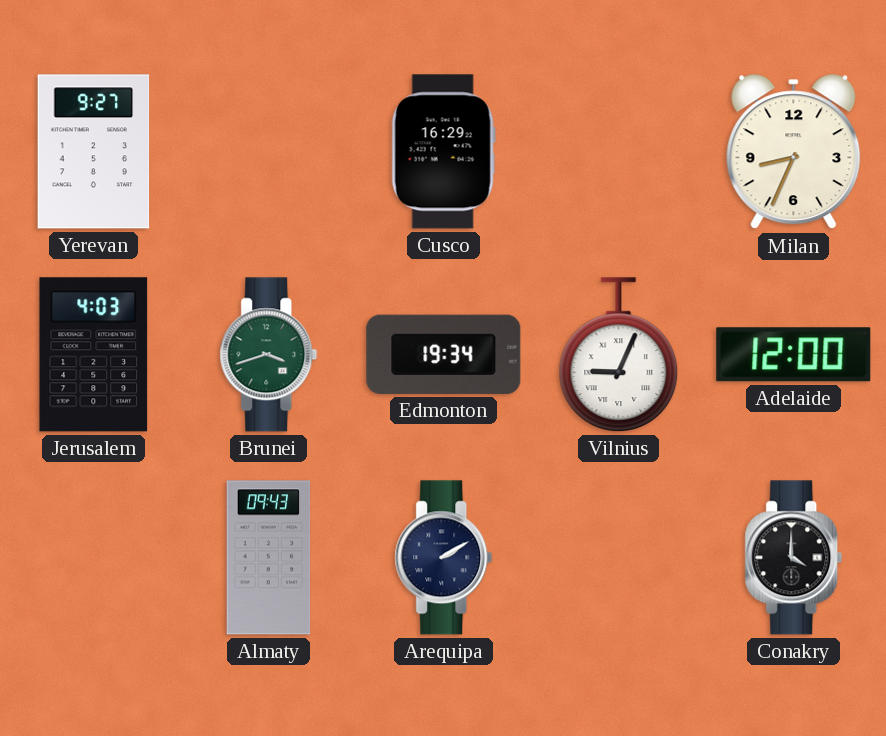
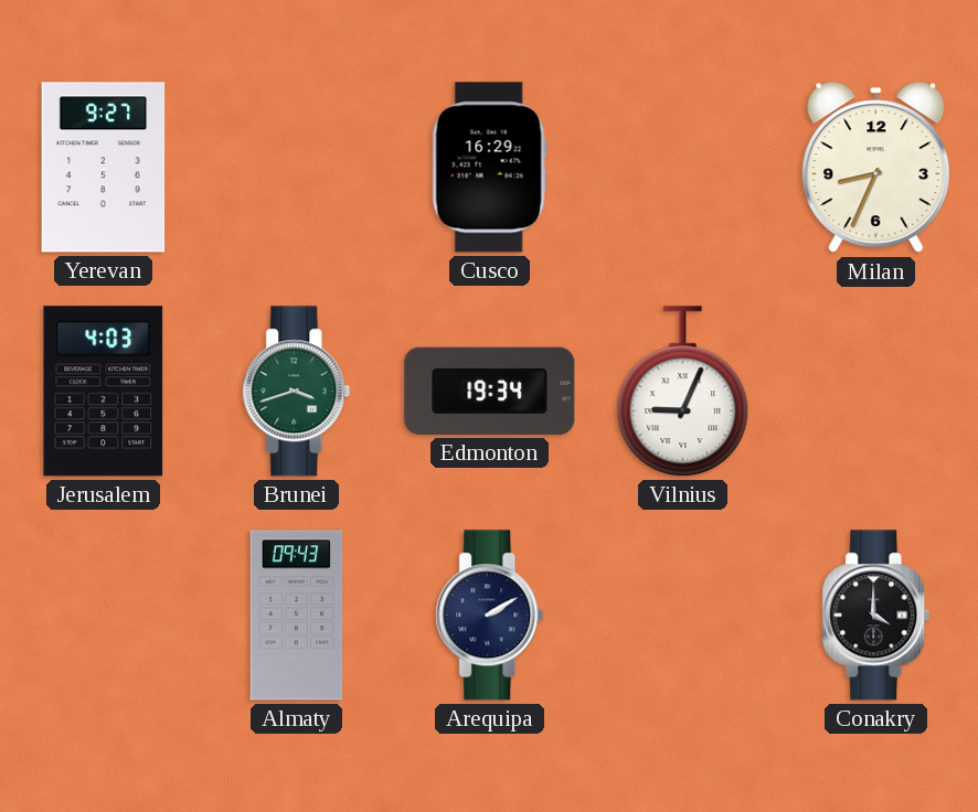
Adelaide: 12:00 -> none
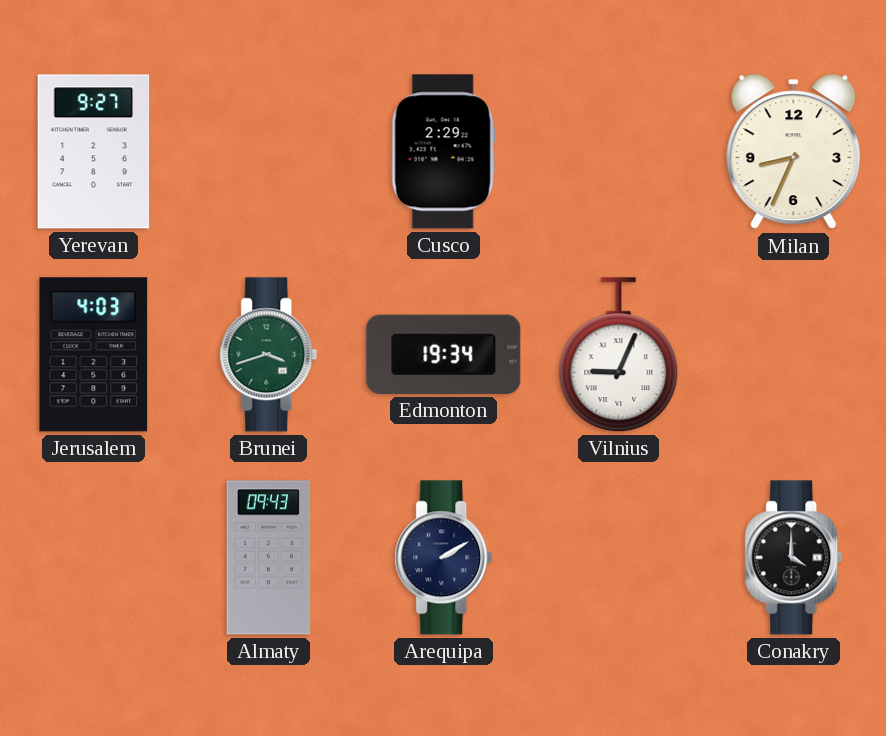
Cusco: 16:29 -> 2:29
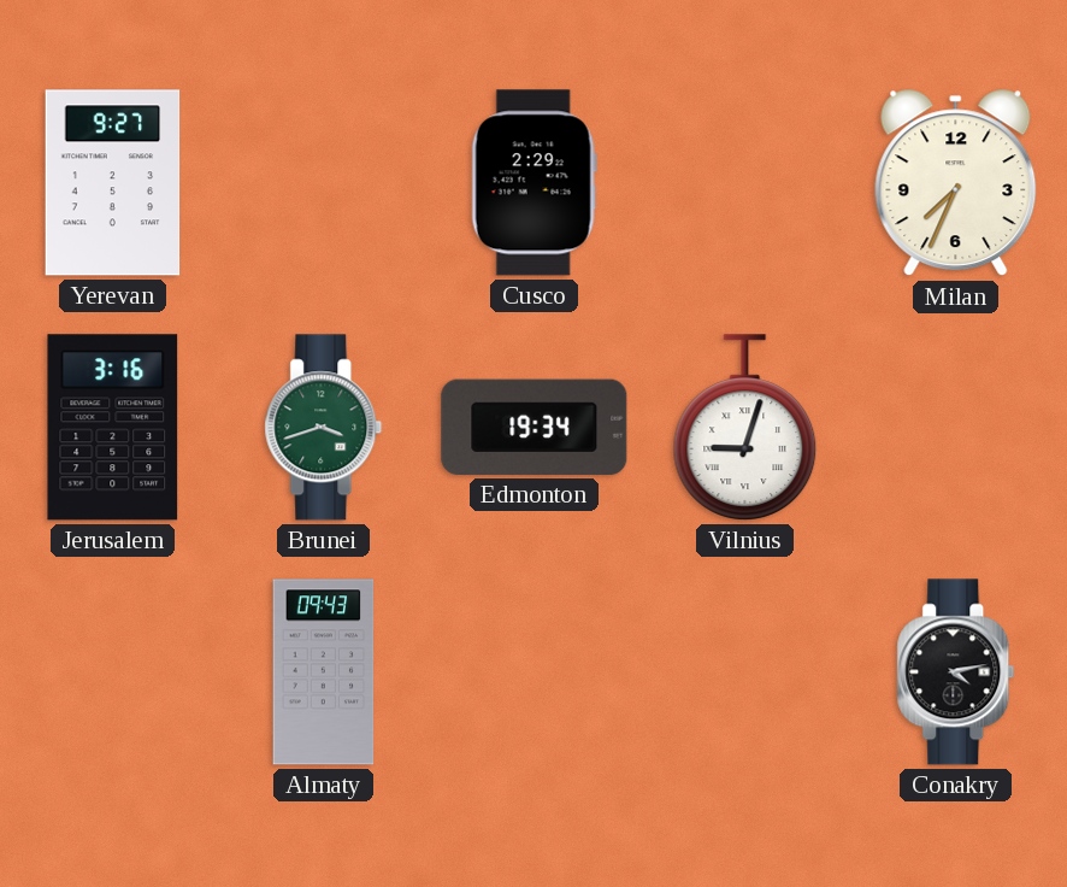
Milan: 8:34 -> 7:34
Jerusalem: 4:03 -> 3:16
Vilnius: 9:04 -> 9:03
Arequipa: 2:10 -> none
Conakry: 4:00 -> 4:13
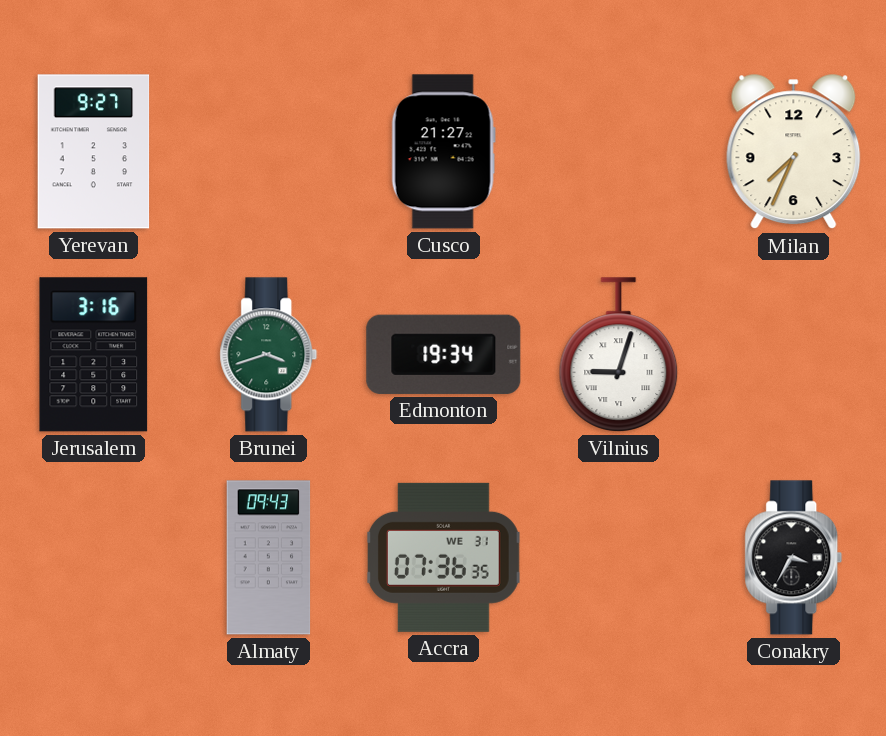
Cusco: 2:29 -> 21:27
Accra: none -> 07:36
Conakry: 4:13 -> 3:35
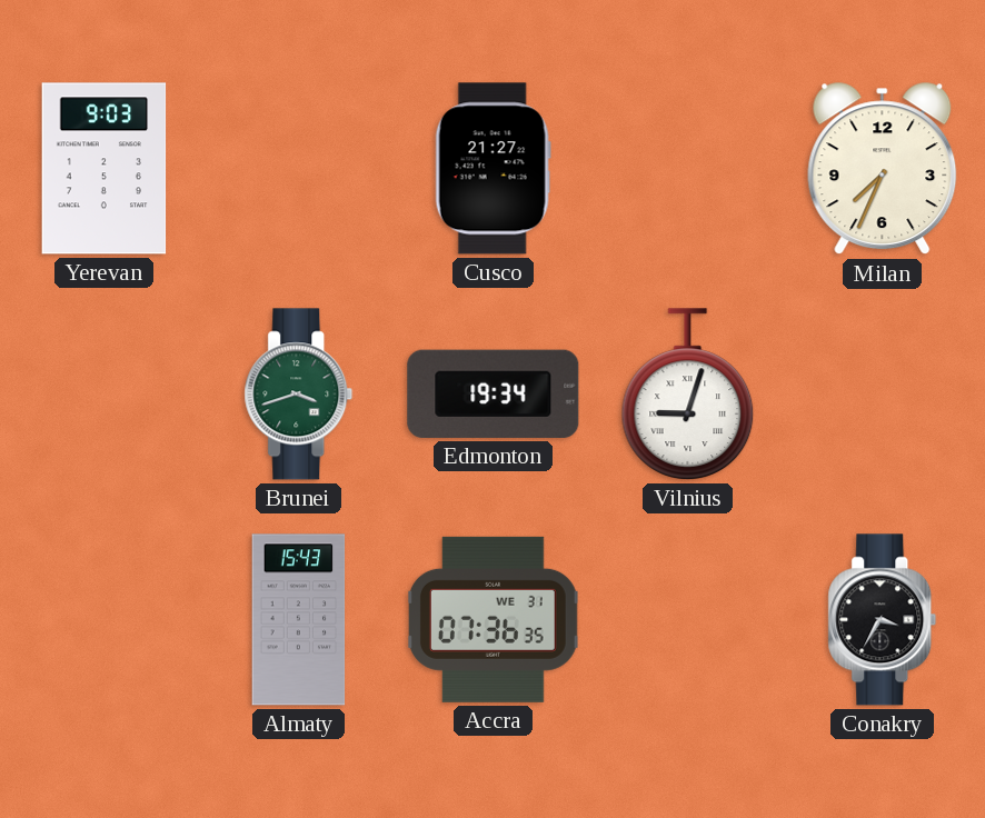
Yerevan: 9:27 -> 9:03
Jerusalem: 3:16 -> none
Almaty: 09:43 -> 15:43
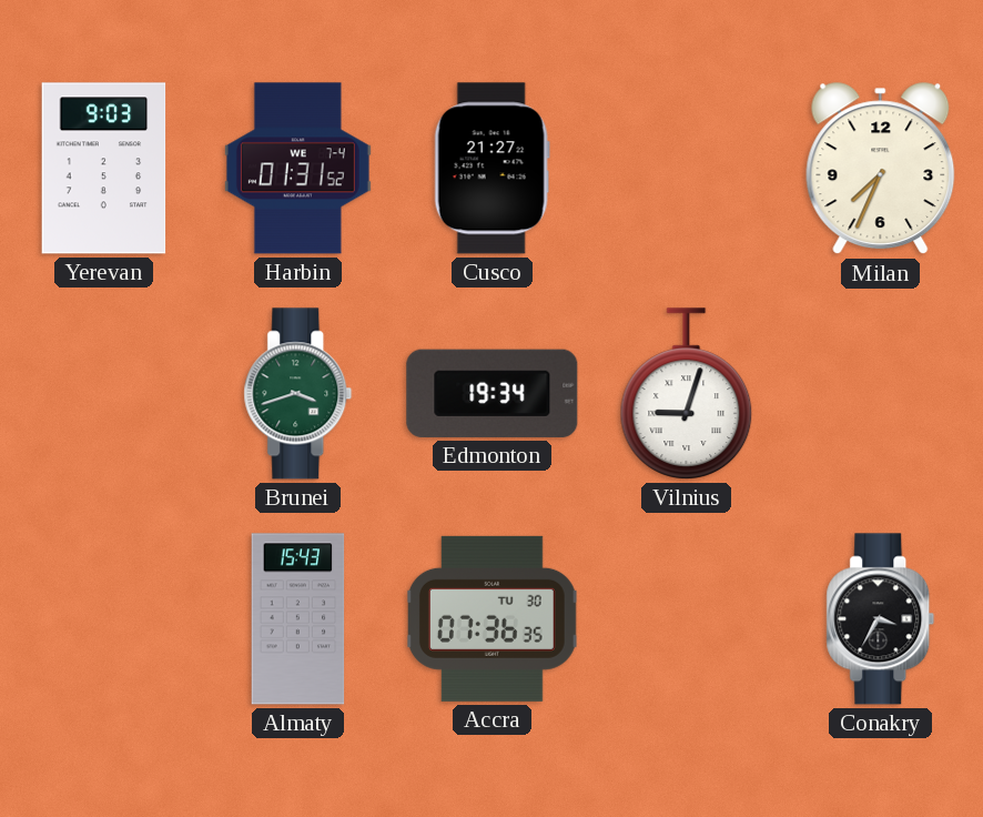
Harbin: none -> 01:31
Accra date: WE 31 -> TU 30
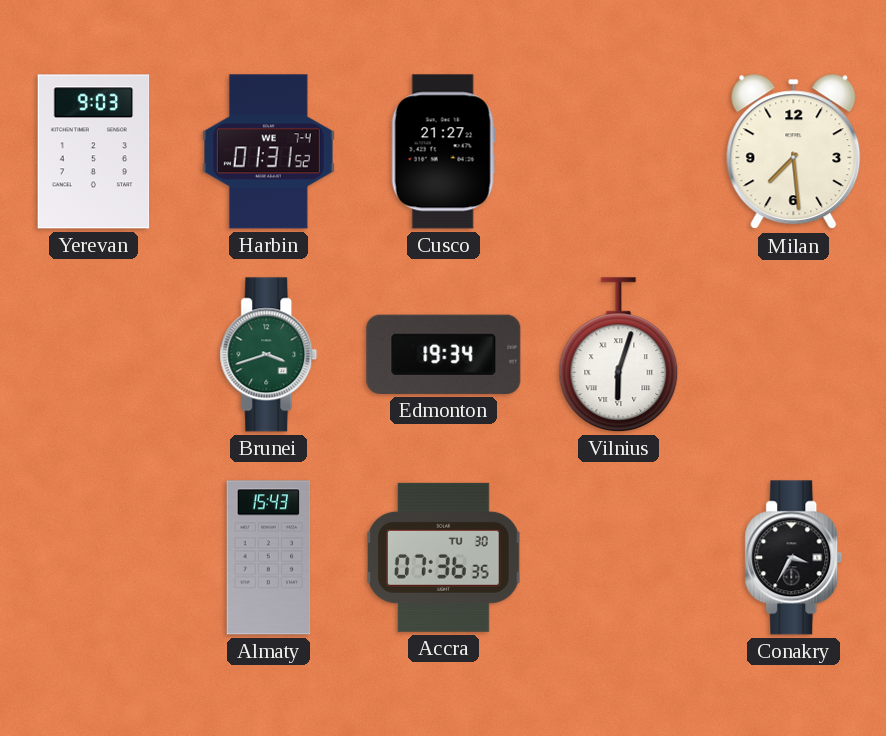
Milan: 7:34 -> 7:29
Vilnius: 9:03 -> 6:03
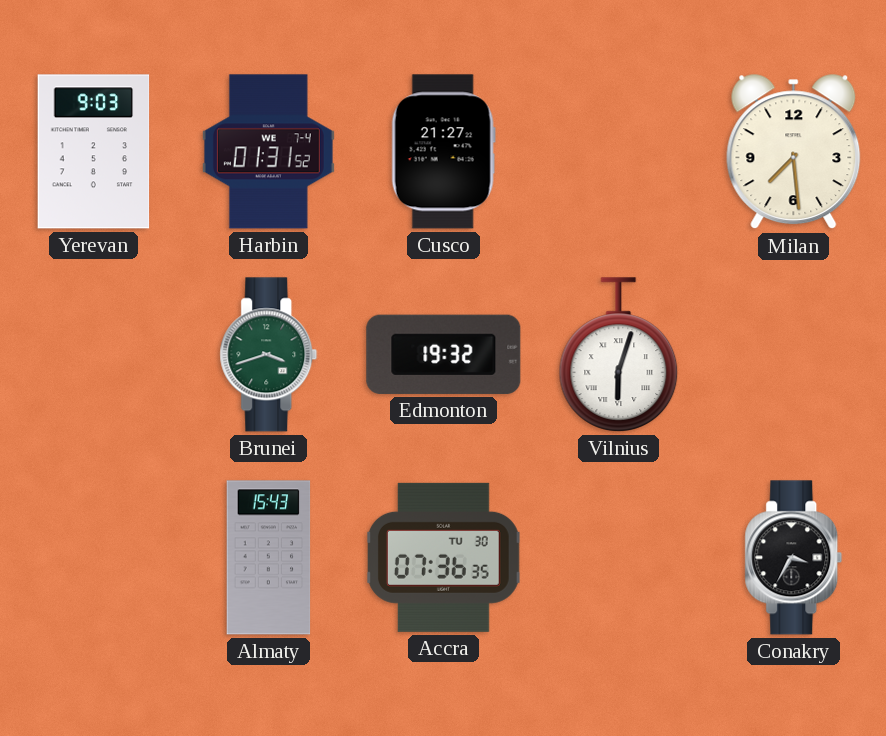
Edmonton: 19:34 -> 19:32
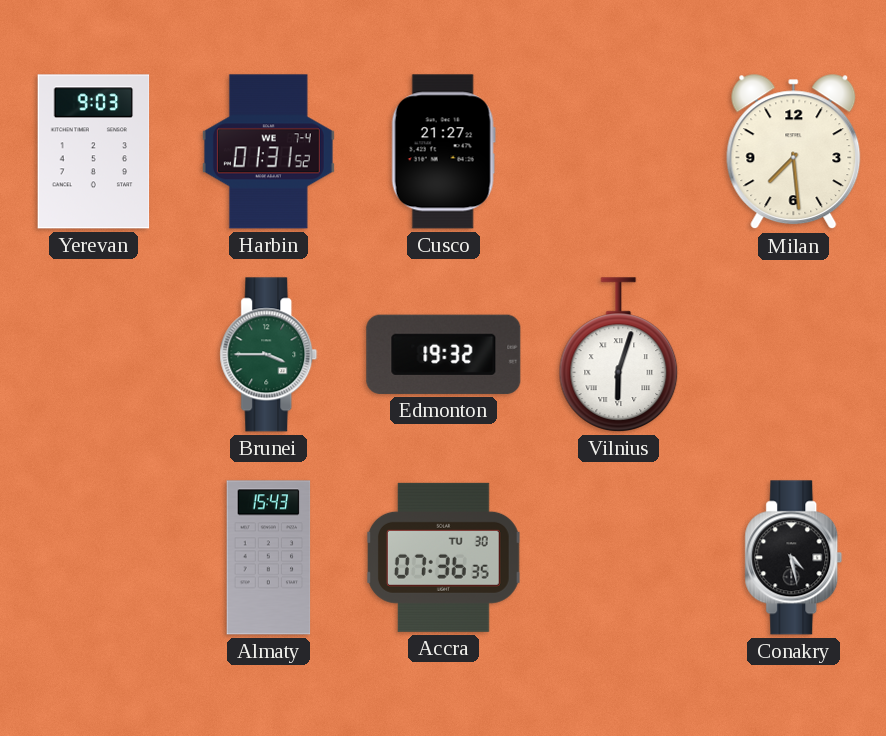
Brunei: 3:42 -> 3:45
Conakry: 3:35 -> 4:28
